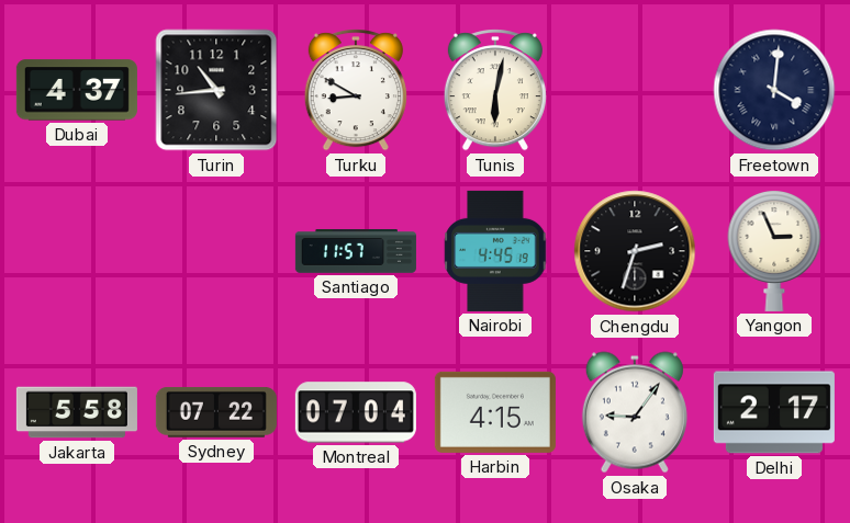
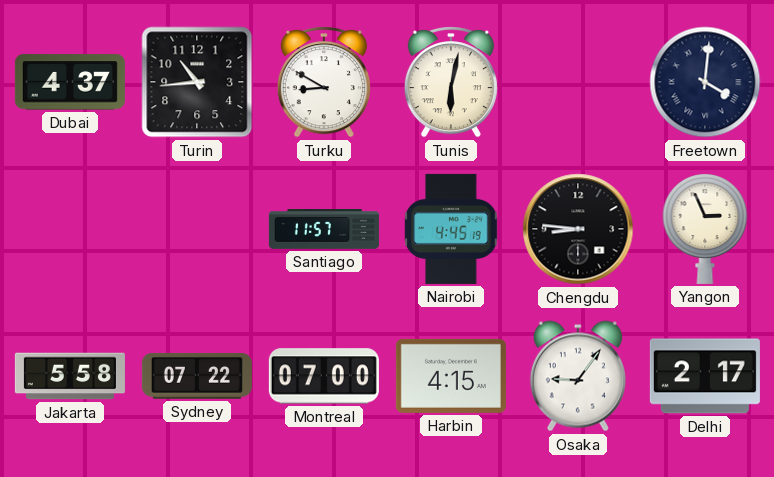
Chengdu: 2:33 -> 8:46
Montreal: 07:04 -> 07:00
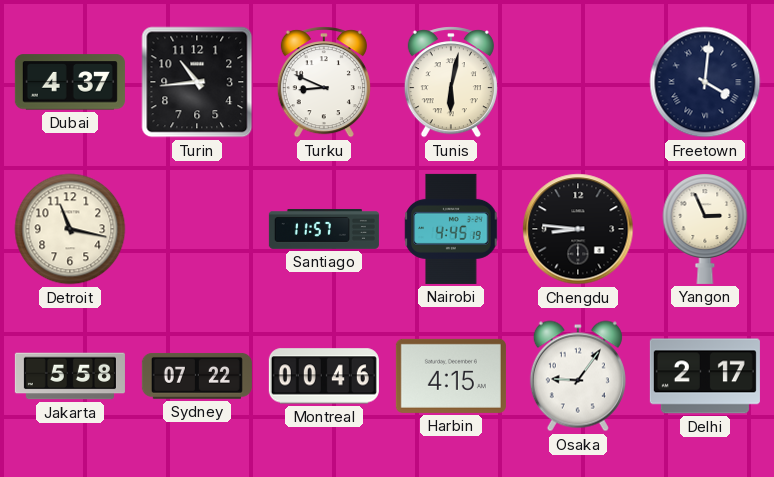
Turku: 8:50 -> 8:49
Detroit: none -> 11:17
Montreal: 07:00 -> 00:46
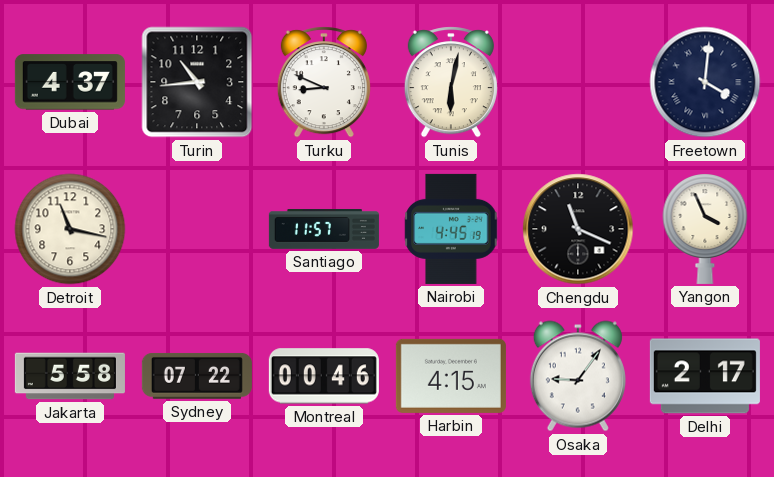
Chengdu: 8:46 -> 11:19
Yangon: 2:56 -> 3:56
